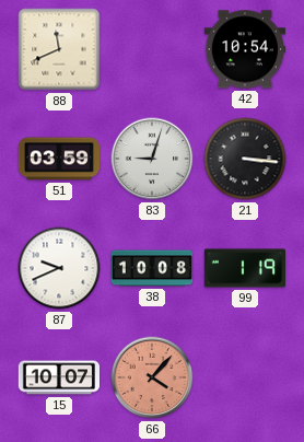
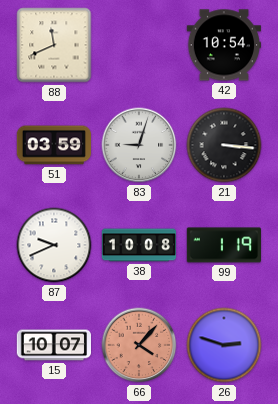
26: none -> 2:48
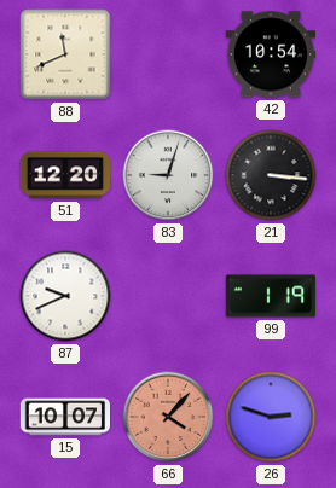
51: 03:59 -> 12:20
38: 10:08 -> none
